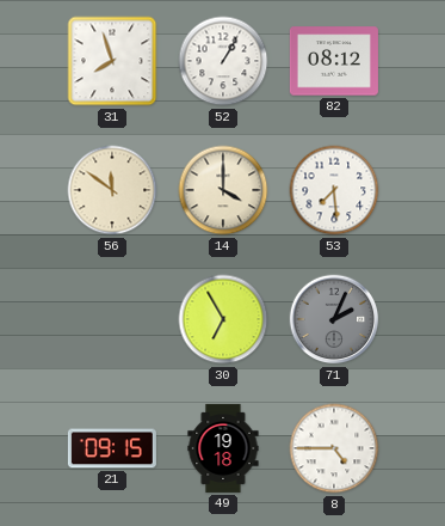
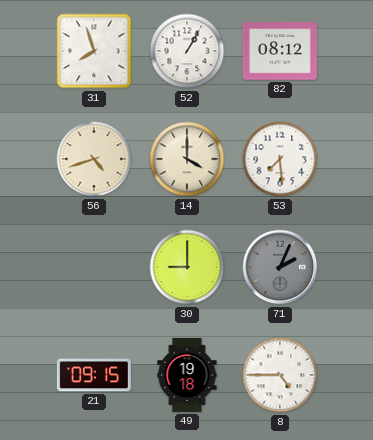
56: 11:51 -> 4:42
30: 6:55 -> 9:00
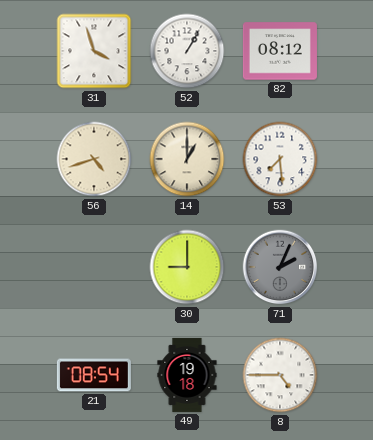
31: 7:57 -> 3:57
14: 4:00 -> 1:00
21: 09:15 -> 08:54
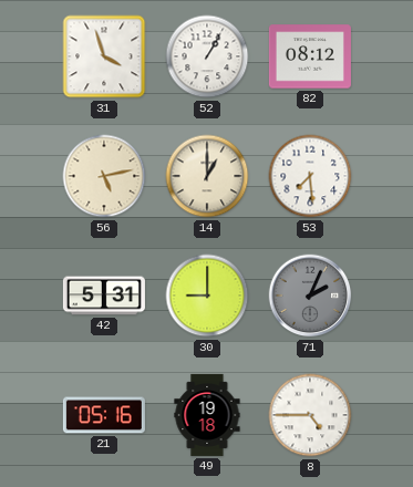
56: 4:42 -> 5:13
42: none -> 5:31
21: 08:54 -> 05:16
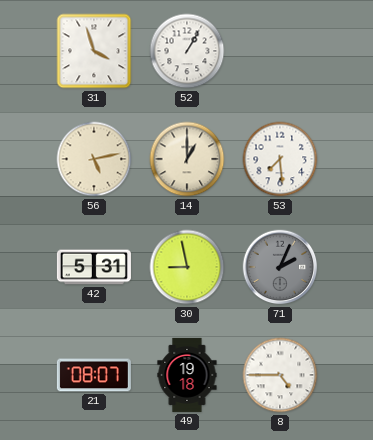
82: 08:12 -> none
30: 9:00 -> 8:58
21: 05:16 -> 08:07
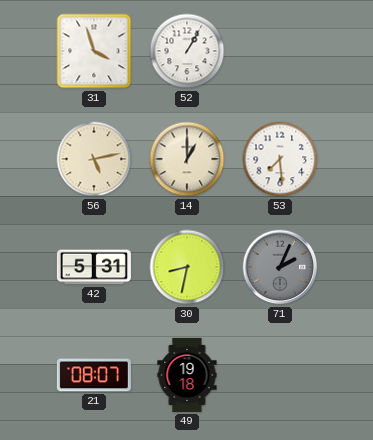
30: 8:58 -> 8:32
8: 4:45 -> none
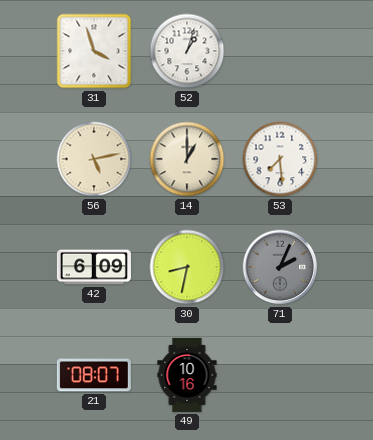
52: 1:05 -> 1:03
42: 5:31 -> 6:09
49: 19:18 -> 10:16
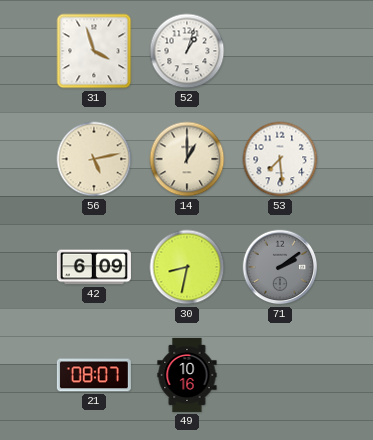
71: 2:04 -> 2:09
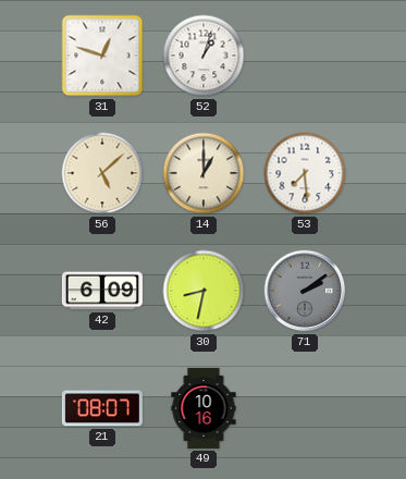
31: 3:57 -> 12:48
56: 5:13 -> 5:08
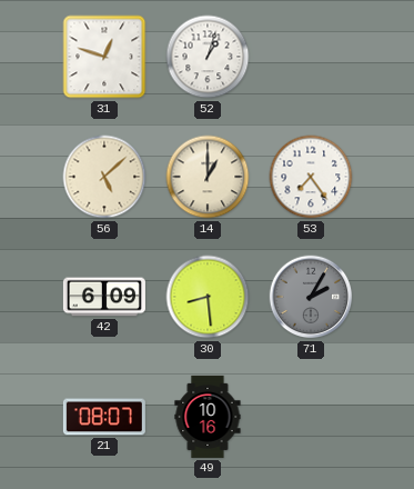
53: 7:29 -> 7:24
30: 8:32 -> 8:29
71: 2:09 -> 2:05
